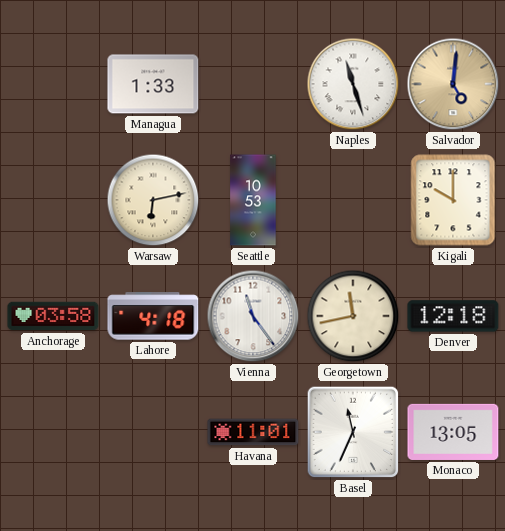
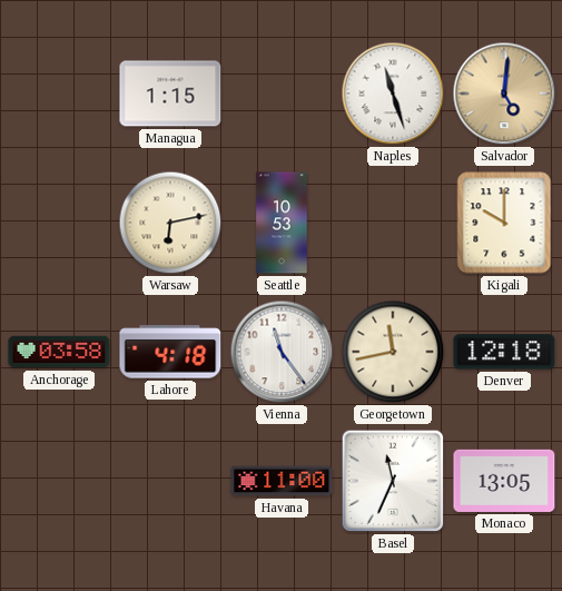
Managua: 1:33 -> 1:15
Havana: 11:01 -> 11:00
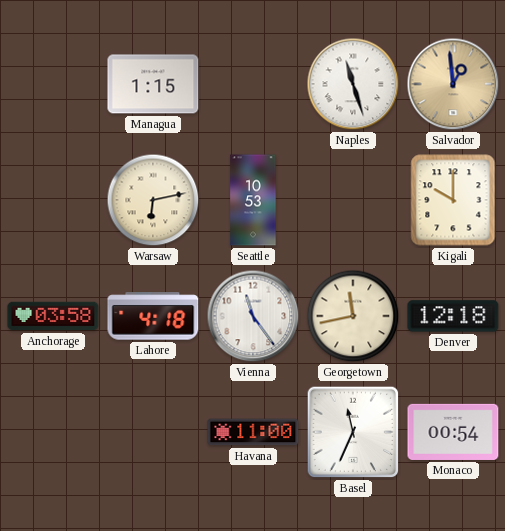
Salvador: 5:01 -> 12:59
Monaco: 13:05 -> 00:54
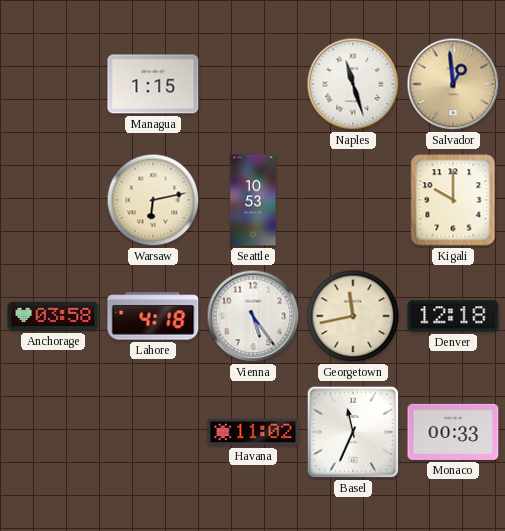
Vienna: 11:24 -> 5:24
Havana: 11:00 -> 11:02
Monaco: 00:54 -> 00:33
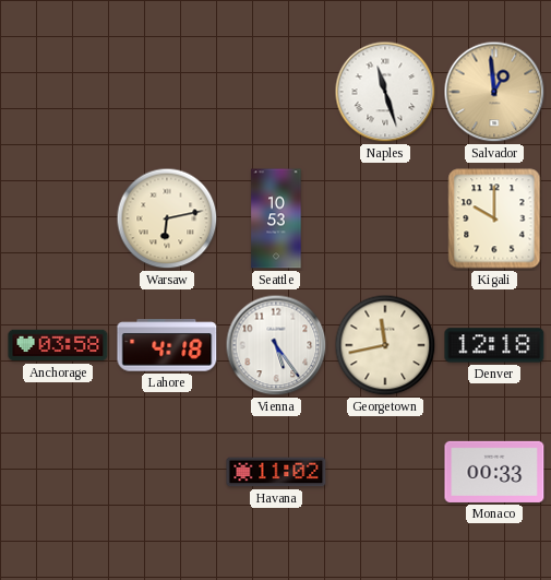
Managua: 1:15 -> none
Basel: 11:34 -> none
